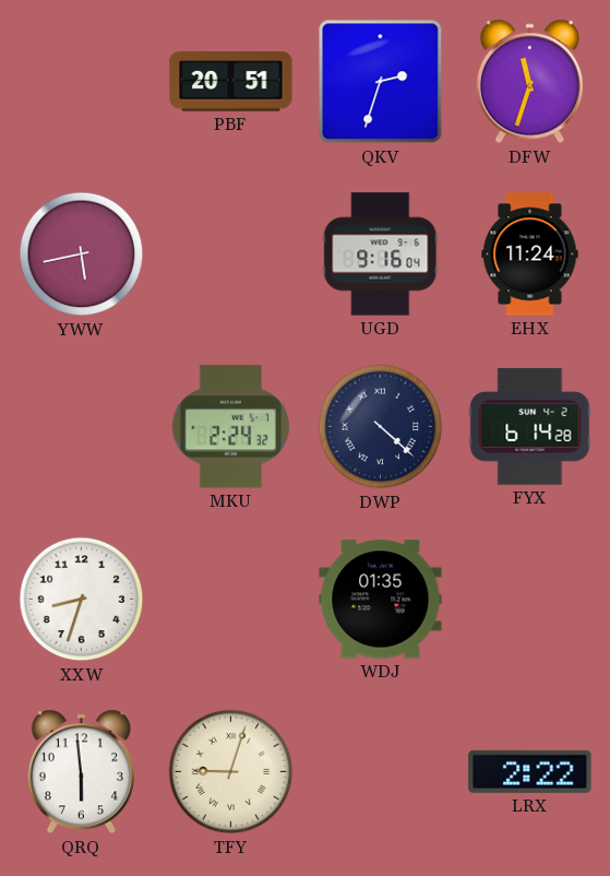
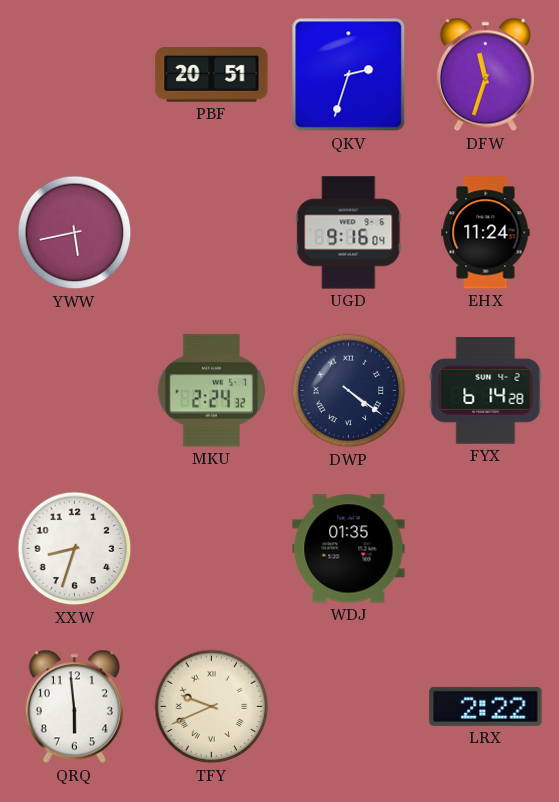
DWP: 4:22 -> 4:21
TFY: 9:03 -> 9:41
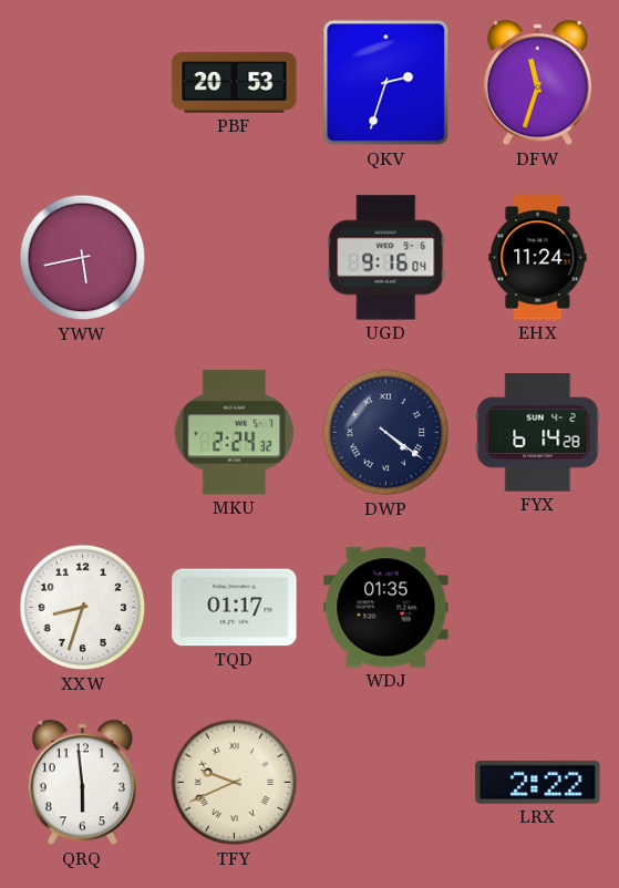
PBF: 20:51 -> 20:53
TQD: none -> 01:17
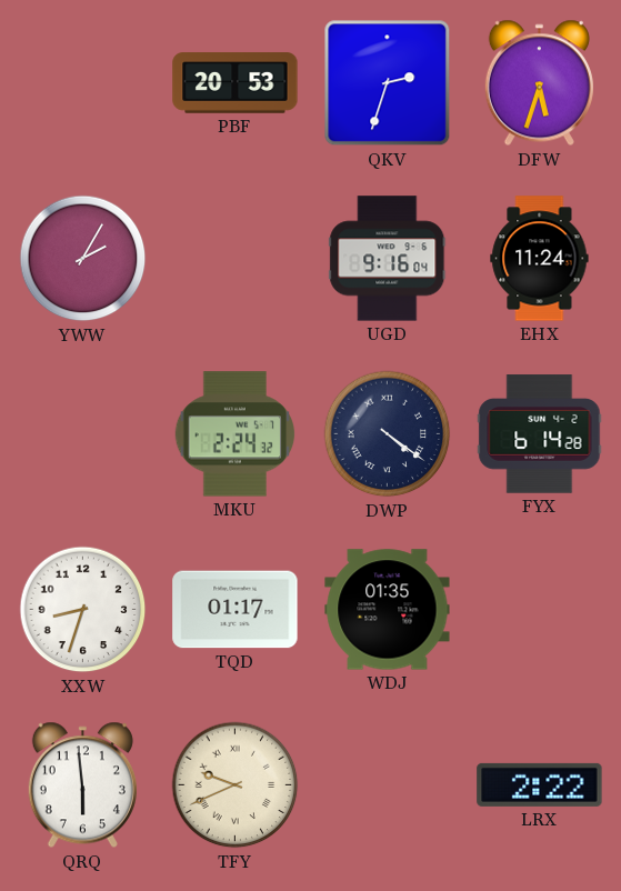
DFW: 11:33 -> 5:33
YWW: 5:43 -> 2:05
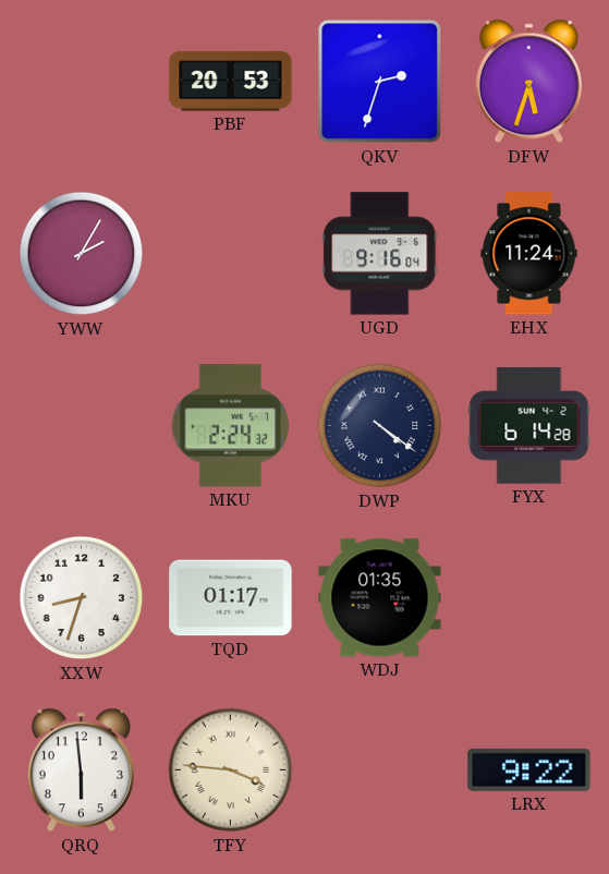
TFY: 9:41 -> 3:46
LRX: 2:22 -> 9:22
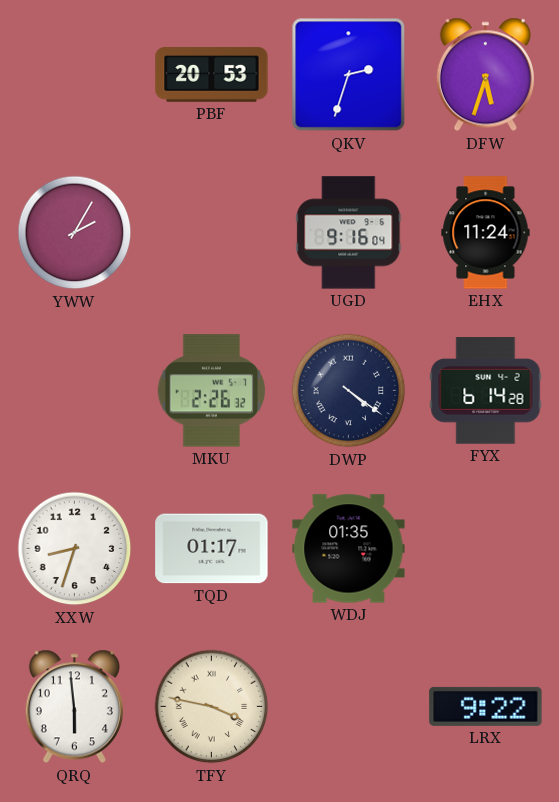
MKU: 2:24 -> 2:26
TFY: 3:46 -> 3:47
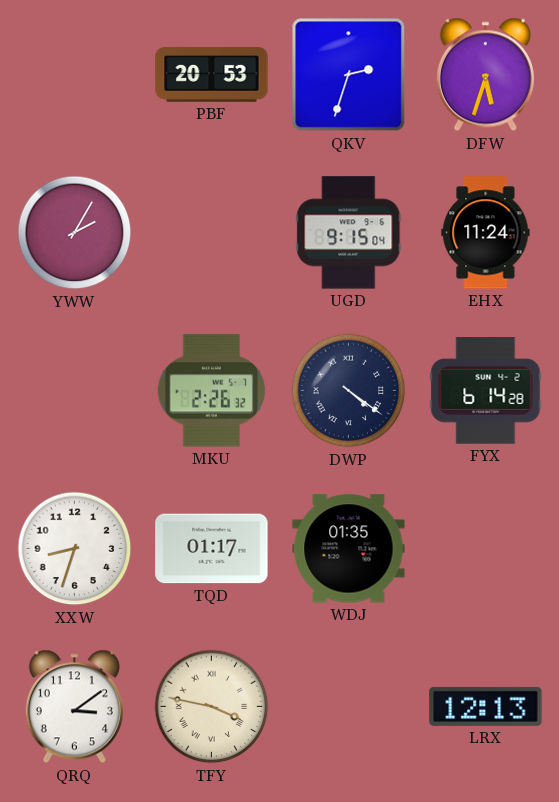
UGD: 9:16 -> 9:15
QRQ: 5:59 -> 3:09
LRX: 9:22 -> 12:13
